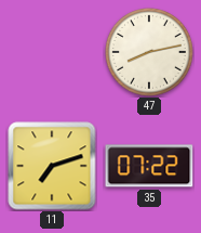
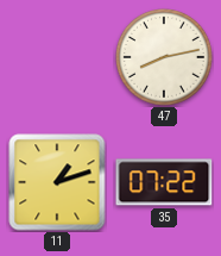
11: 7:12 -> 1:12
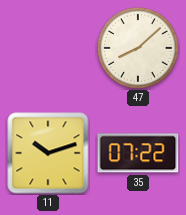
47: 8:13 -> 8:08
11: 1:12 -> 10:12
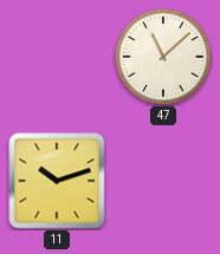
47: 8:08 -> 11:08
35: 07:22 -> none
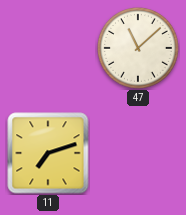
11: 10:12 -> 7:12
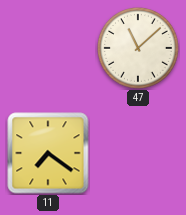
11: 7:12 -> 7:21
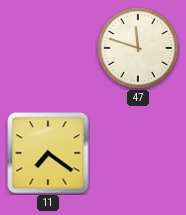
47: 11:08 -> 11:48
